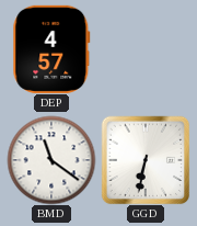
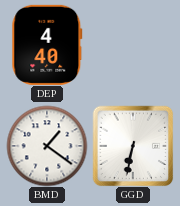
DEP: 4:57 -> 4:40
BMD: 11:21 -> 1:21
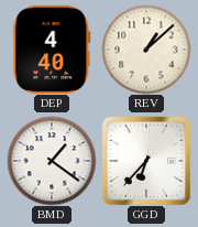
REV: none -> 1:08
GGD: 6:32 -> 6:37
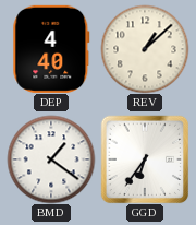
GGD: 6:37 -> 6:36
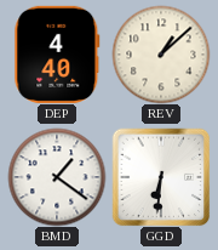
GGD: 6:36 -> 6:31
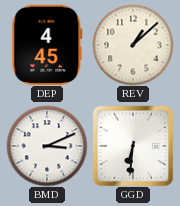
DEP: 4:40 -> 4:45
BMD: 1:21 -> 3:11
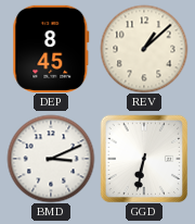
DEP: 4:45 -> 8:45
GGD: 6:31 -> 6:32
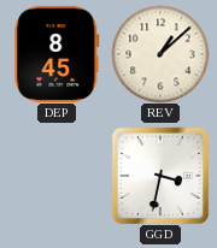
BMD: 3:11 -> none
GGD: 6:32 -> 3:32
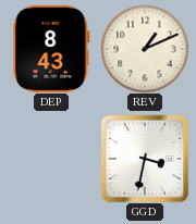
DEP: 8:45 -> 8:43
REV: 1:08 -> 1:11
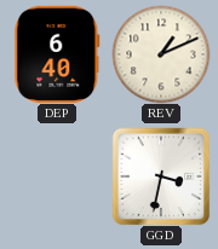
DEP: 8:43 -> 6:40
